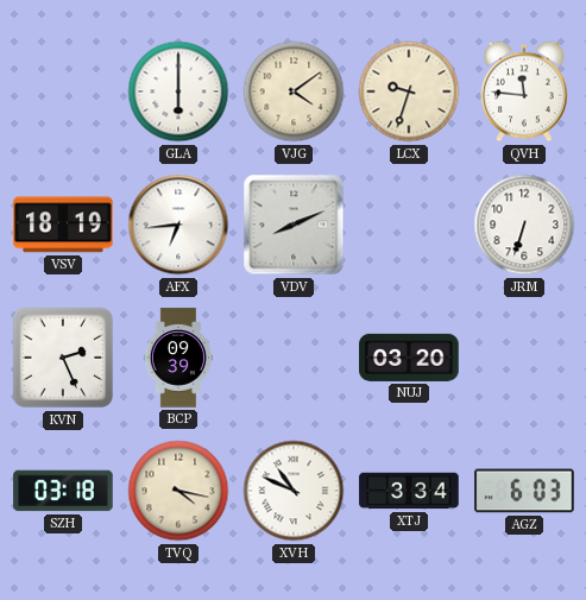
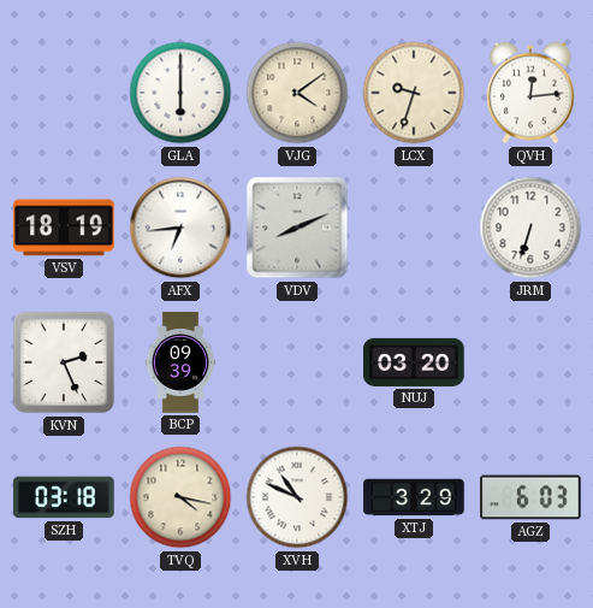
QVH: 11:46 -> 12:14
XTJ: 3:34 -> 3:29
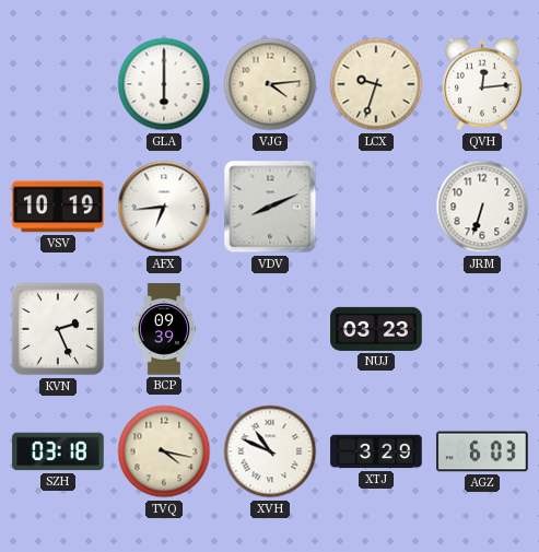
VJG: 4:09 -> 4:14
VSV: 18:19 -> 10:19
NUJ: 03:20 -> 03:23
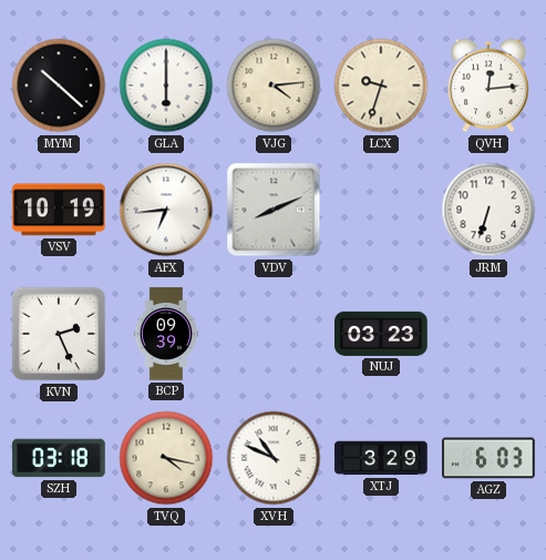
MYM: none -> 10:22
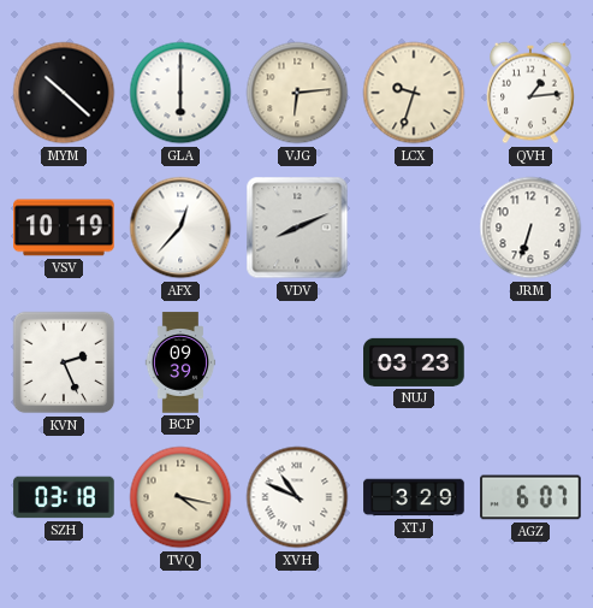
VJG: 4:14 -> 6:14
QVH: 12:14 -> 1:14
AFX: 6:44 -> 12:37
AGZ: 6:03 -> 6:07
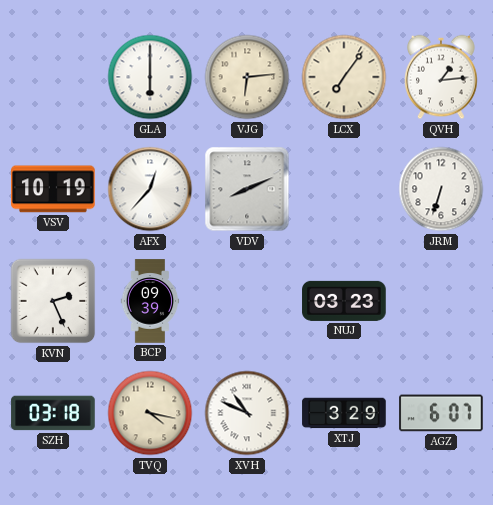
MYM: 10:22 -> none
LCX: 9:33 -> 7:06
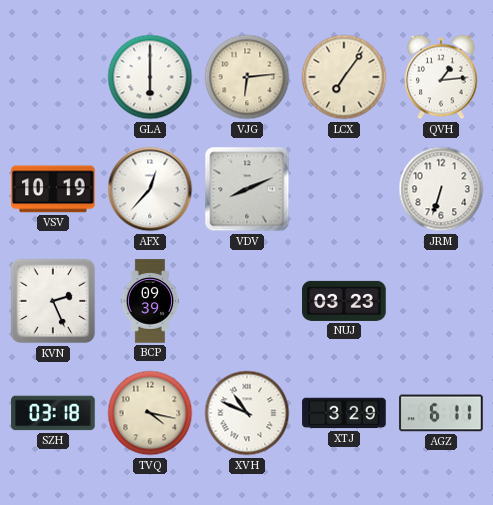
AGZ: 6:07 -> 6:11
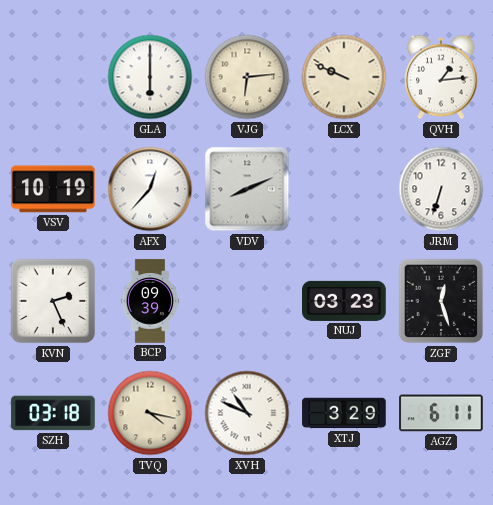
LCX: 7:06 -> 9:49
ZGF: none -> 12:27
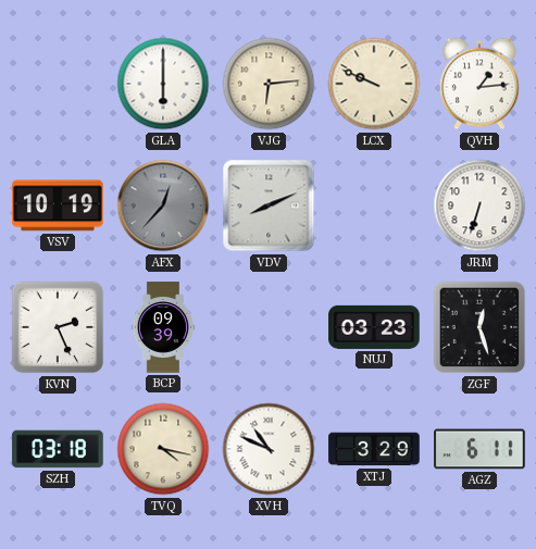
AFX dial: white -> grey
